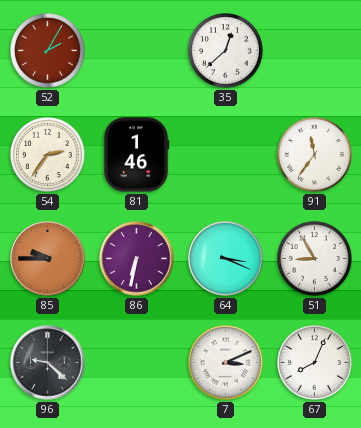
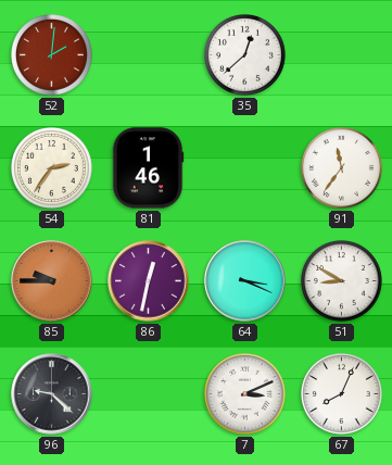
52: 2:05 -> 2:01
86: 6:32 -> 12:32
51: 8:55 -> 8:50
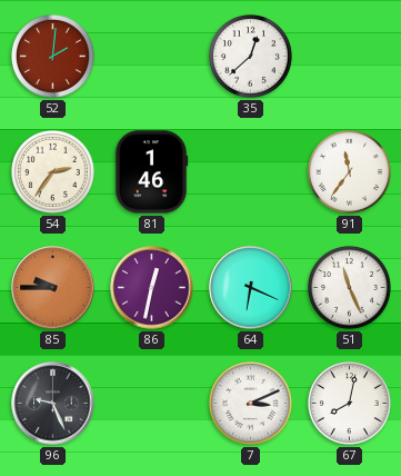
64: 3:19 -> 6:19
51: 8:50 -> 11:26
96: 9:22 -> 9:26
67: 8:04 -> 8:02
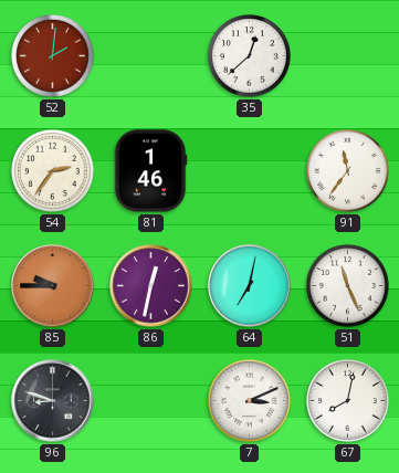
64: 6:19 -> 7:02
96: 9:26 -> 8:48
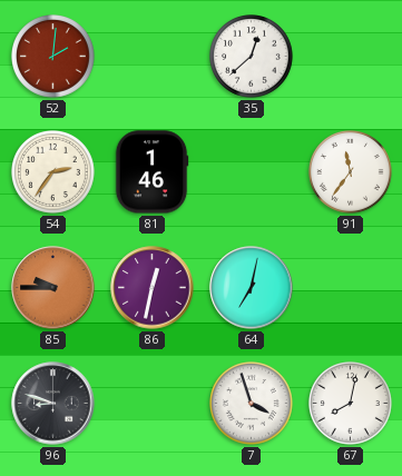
51: 11:26 -> none
7: 3:11 -> 3:57
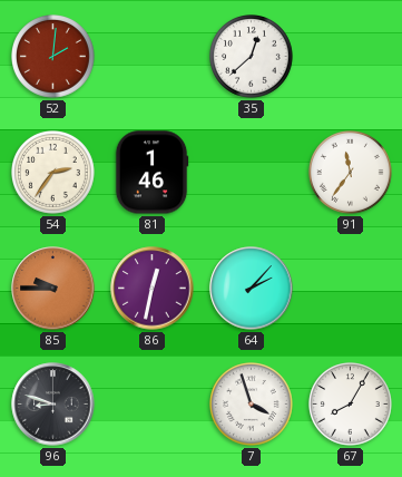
64: 7:02 -> 2:07
67: 8:02 -> 8:05
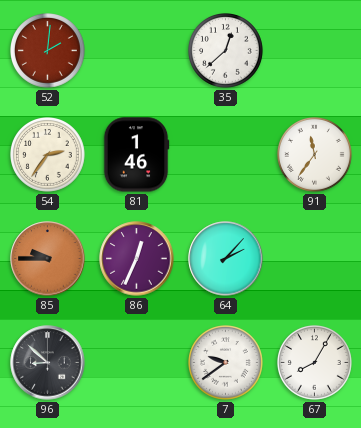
86: 12:32 -> 12:34
96: 8:48 -> 8:52
7: 3:57 -> 9:39
